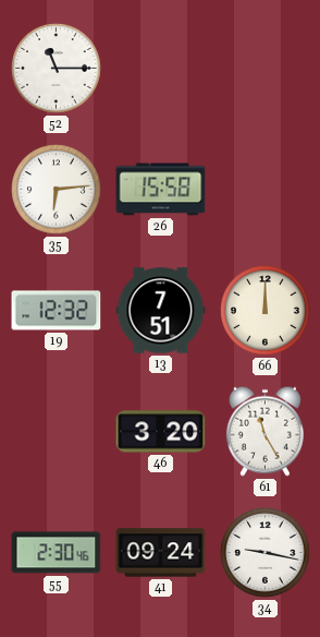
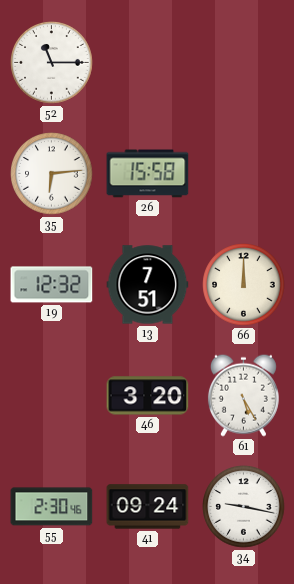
61: 11:25 -> 5:25
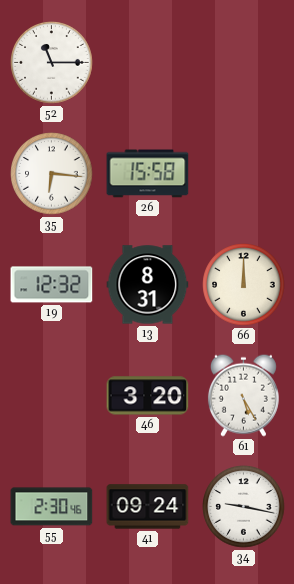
35: 6:14 -> 6:16
13: 7:51 -> 8:31
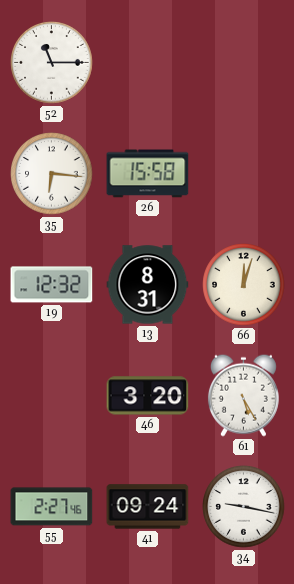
66: 12:00 -> 12:03
55: 2:30 -> 2:27
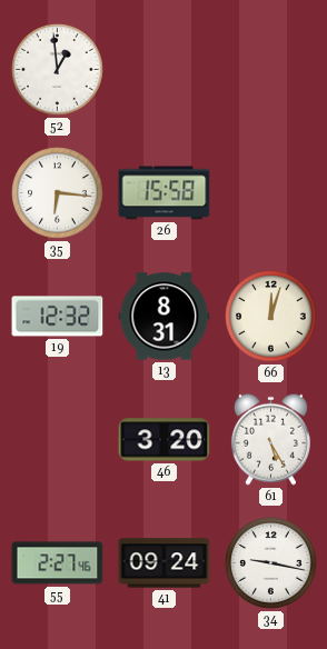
52: 11:15 -> 12:59
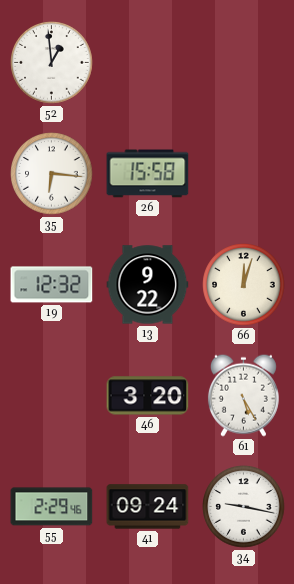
13: 8:31 -> 9:22
55: 2:27 -> 2:29
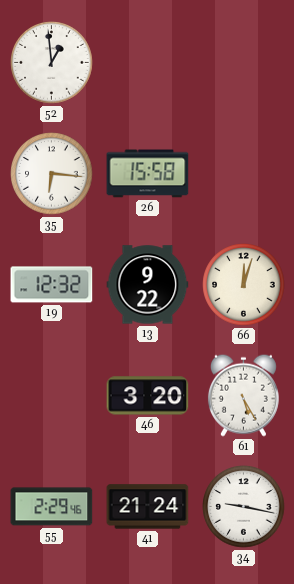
41: 09:24 -> 21:24
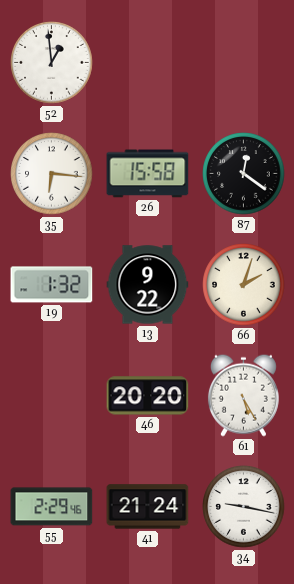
87: none -> 12:21
19: 12:32 -> 1:32
66: 12:03 -> 2:03
46: 3:20 -> 20:20
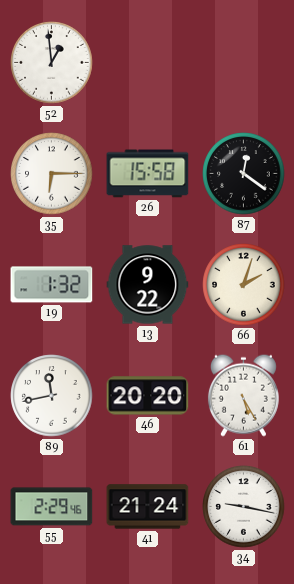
35: 6:16 -> 6:15
89: none -> 11:43
